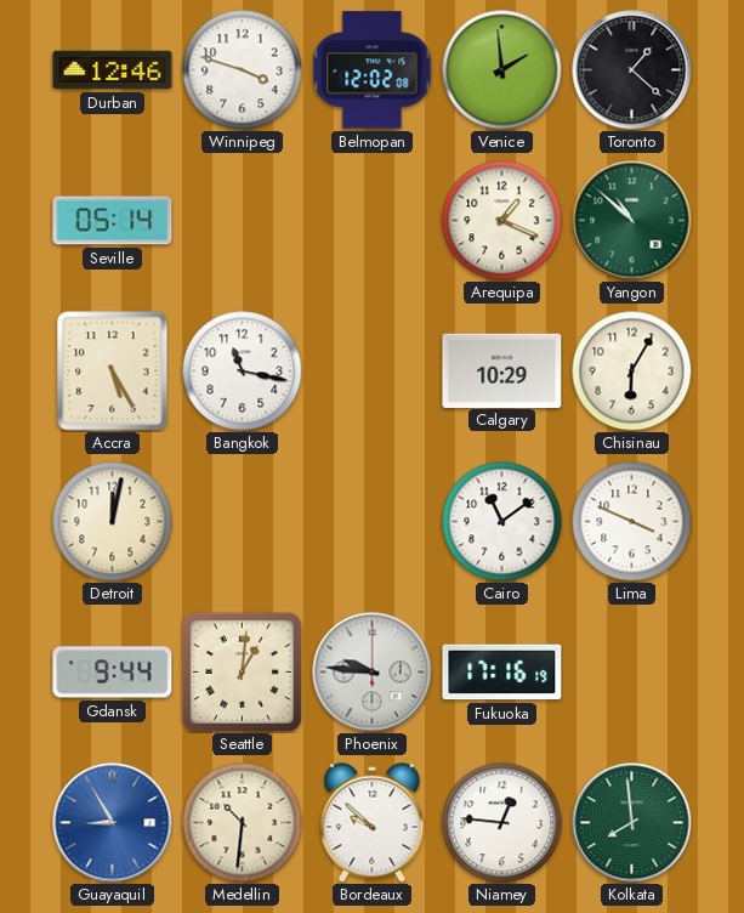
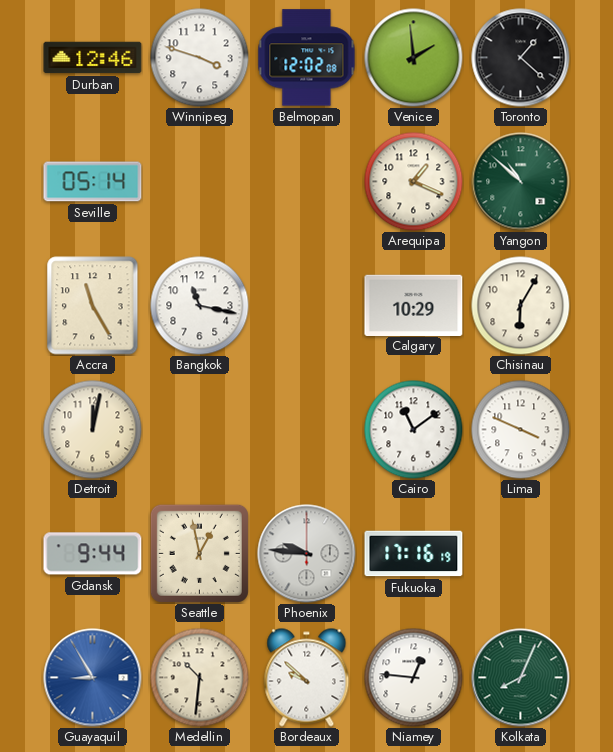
Accra: 5:25 -> 11:25
Seattle: 1:01 -> 12:58
Kolkata: 7:59 -> 8:04
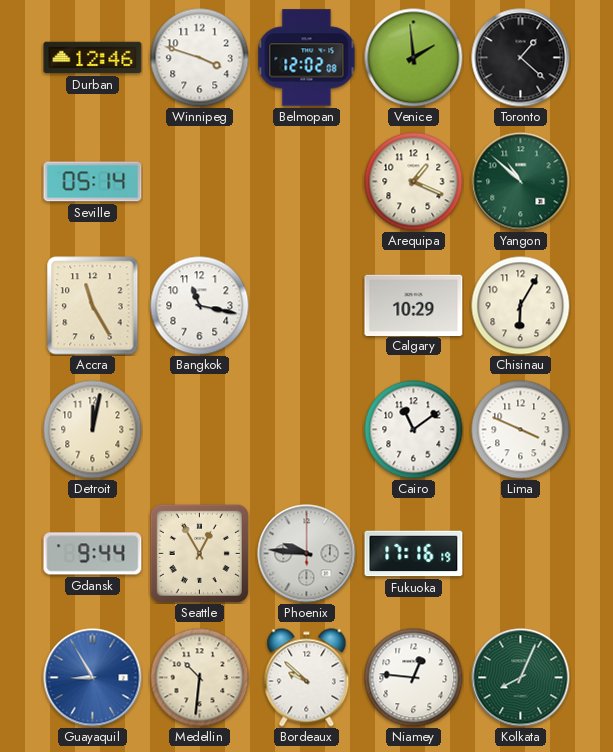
Seattle: 12:58 -> 12:55
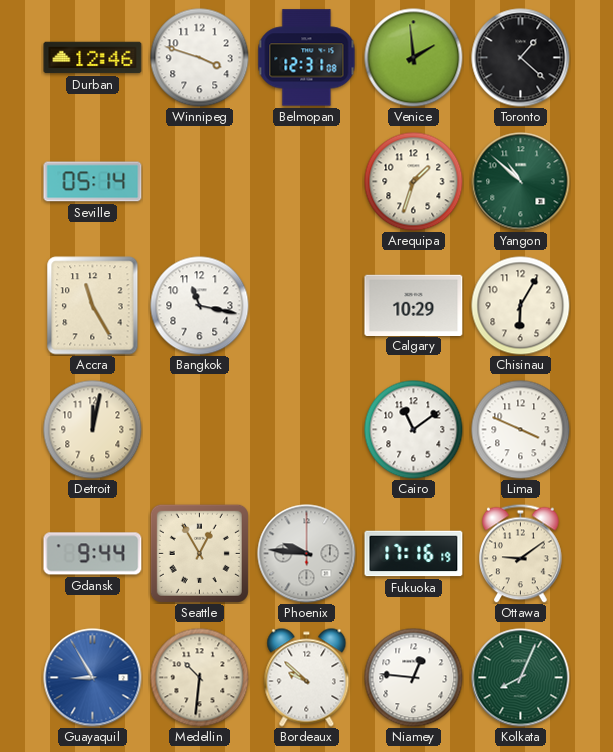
Belmopan: 12:02 -> 12:31
Arequipa: 1:19 -> 1:33
Ottawa: none -> 9:09
